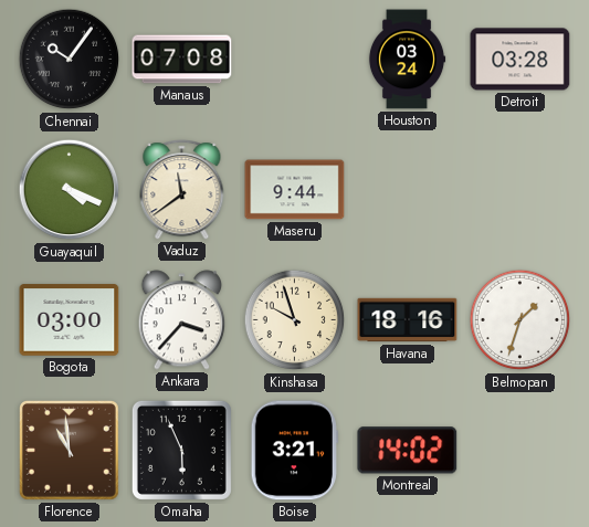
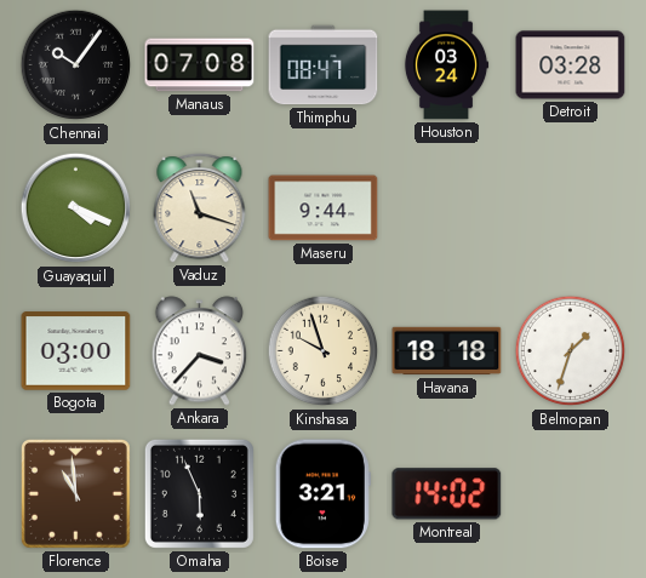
Thimphu: none -> 08:47
Vaduz: 11:39 -> 11:18
Havana: 18:16 -> 18:18
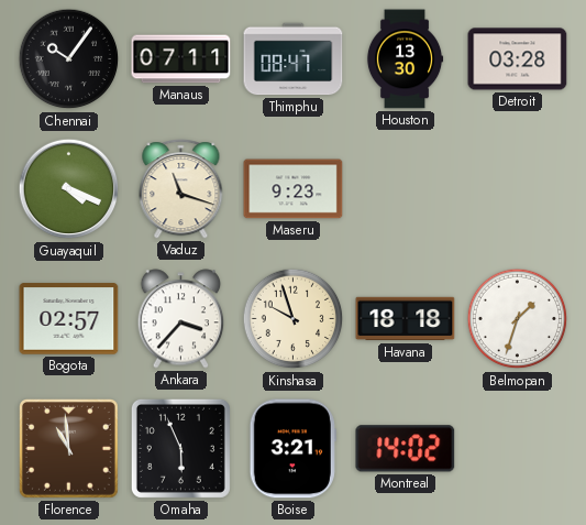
Manaus: 07:08 -> 07:11
Houston: 03:24 -> 13:30
Maseru: 9:44 -> 9:23
Bogota: 03:00 -> 02:57
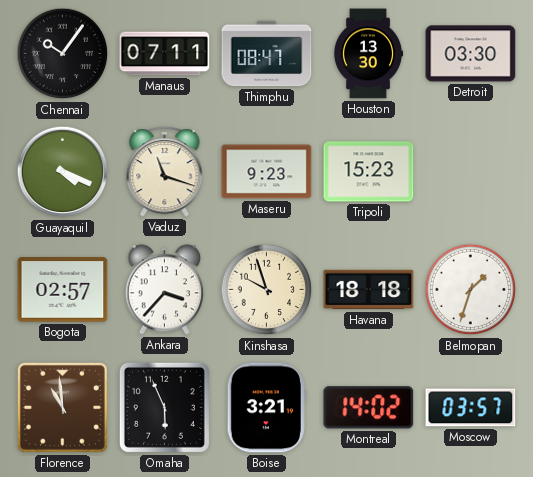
Detroit: 03:28 -> 03:30
Tripoli: none -> 15:23
Moscow: none -> 03:57
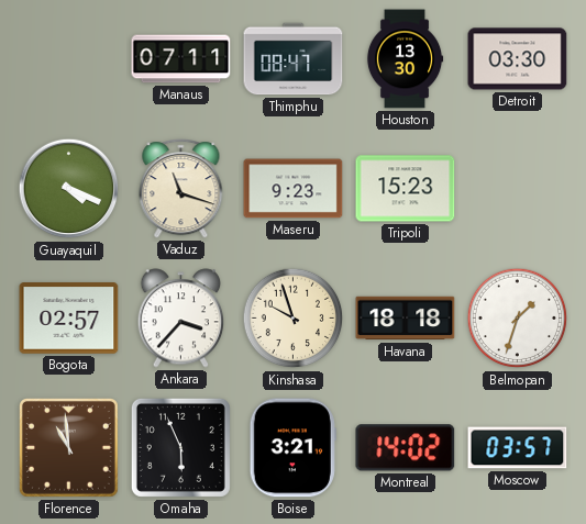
Chennai: 10:06 -> none
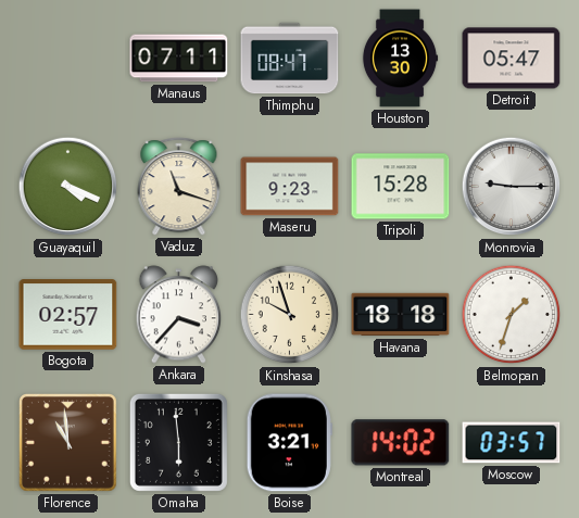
Detroit: 03:30 -> 05:47
Tripoli: 15:23 -> 15:28
Monrovia: none -> 9:15
Omaha: 5:56 -> 5:59
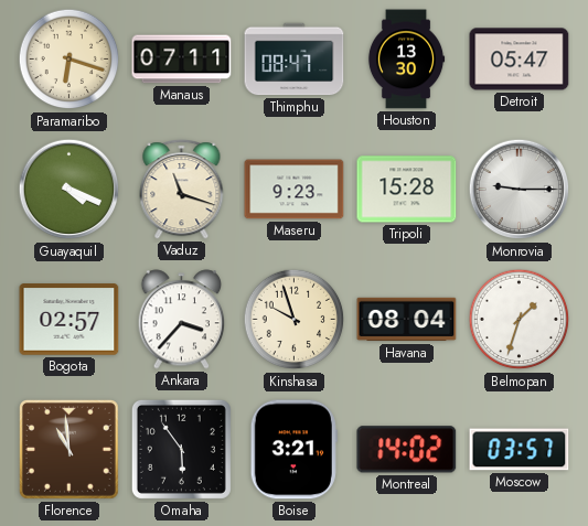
Paramaribo: none -> 6:18
Havana: 18:18 -> 08:04
Omaha: 5:59 -> 5:54
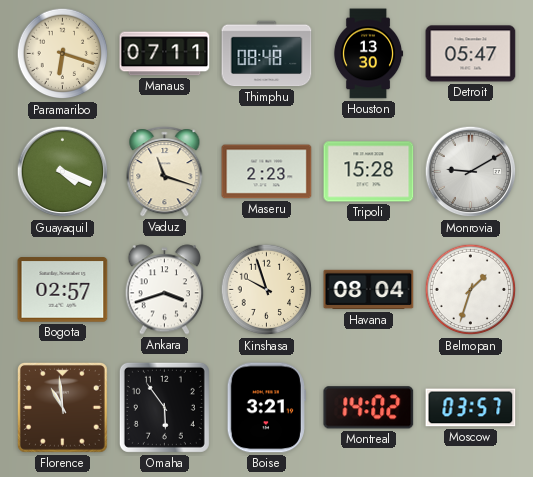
Thimphu: 08:47 -> 08:48
Maseru: 9:23 -> 2:23
Monrovia: 9:15 -> 9:10
Ankara: 3:37 -> 3:42
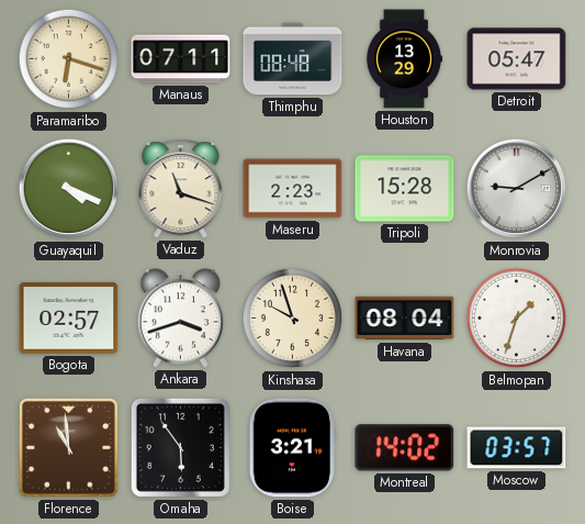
Houston: 13:30 -> 13:29
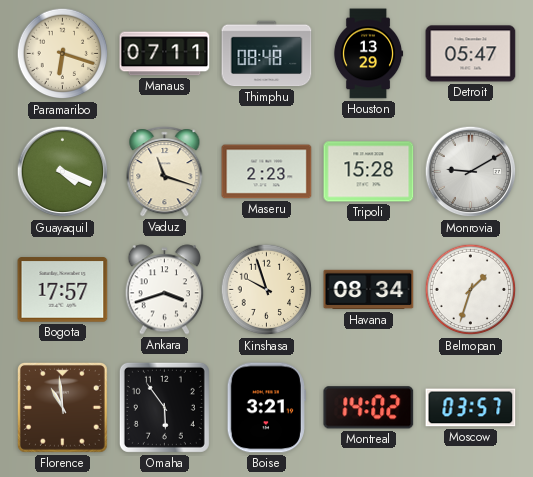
Bogota: 02:57 -> 17:57
Havana: 08:04 -> 08:34
